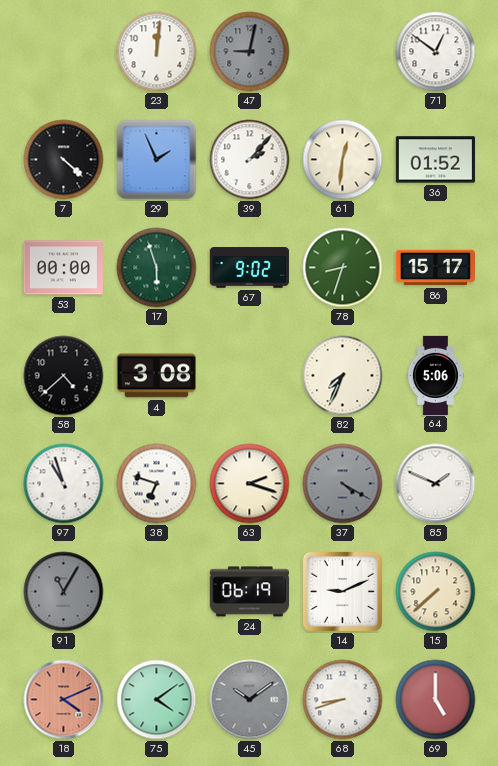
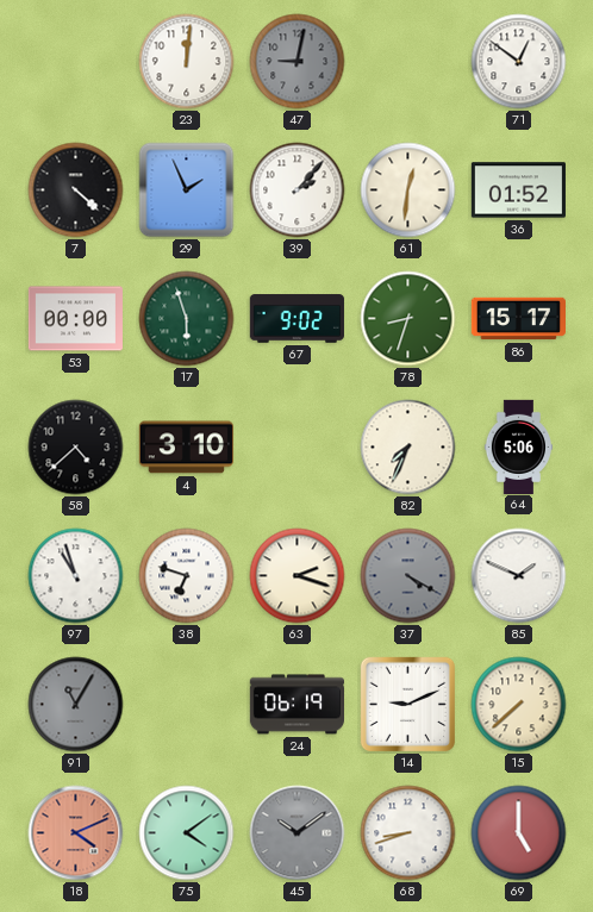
4: 3:08 -> 3:10
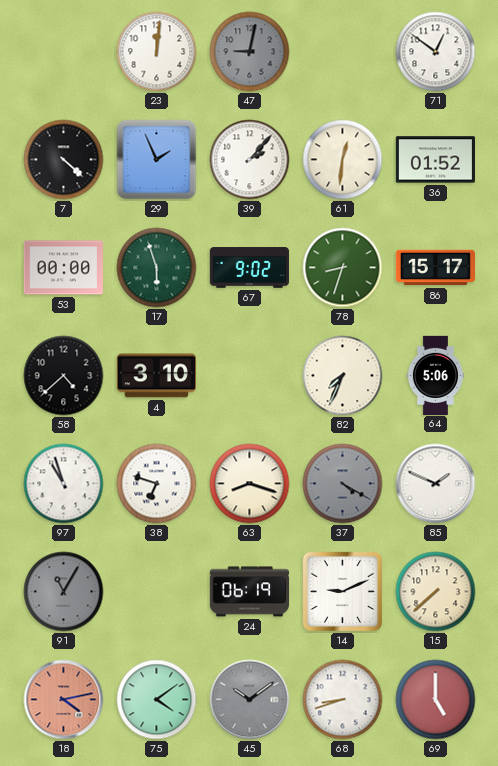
63: 2:18 -> 8:18
18: 4:11 -> 4:13
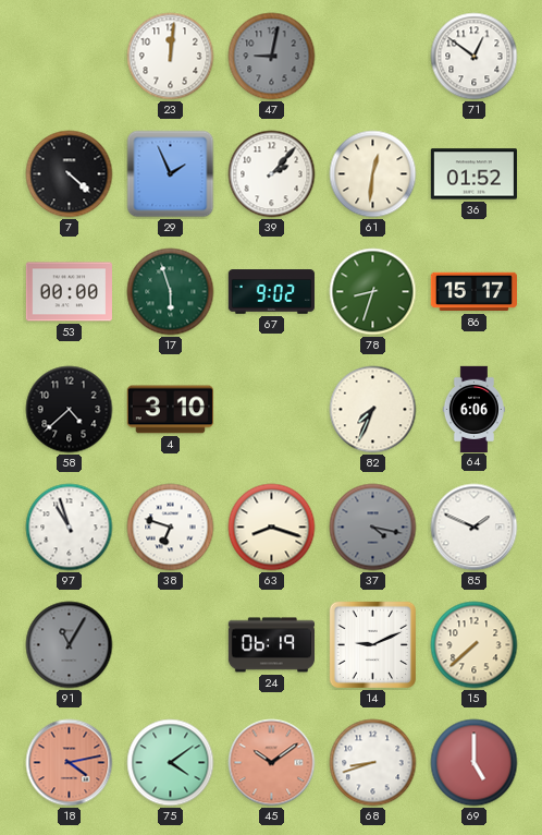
64: 5:06 -> 6:06
37: 4:20 -> 4:17
45 dial: grey -> salmon
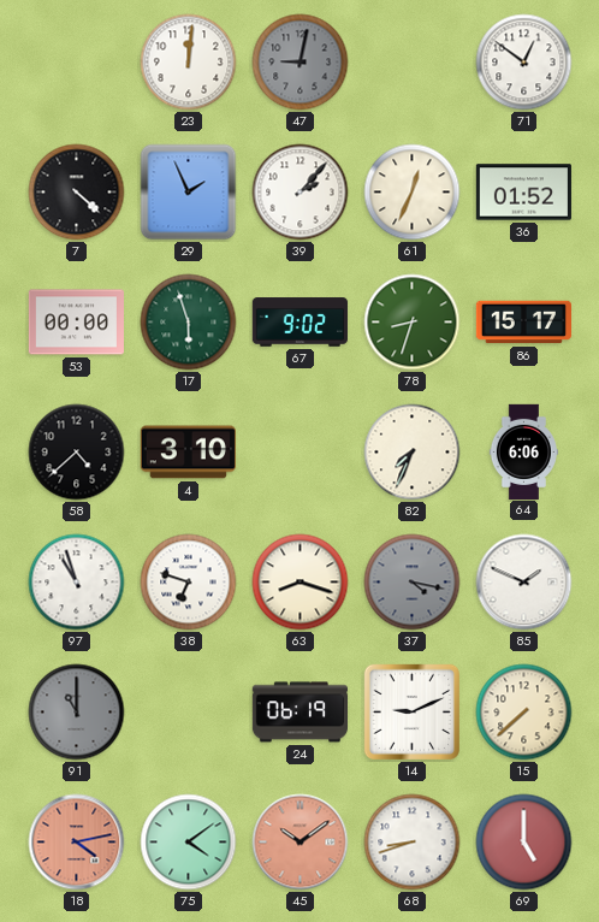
61: 12:31 -> 12:34
91: 11:05 -> 11:00
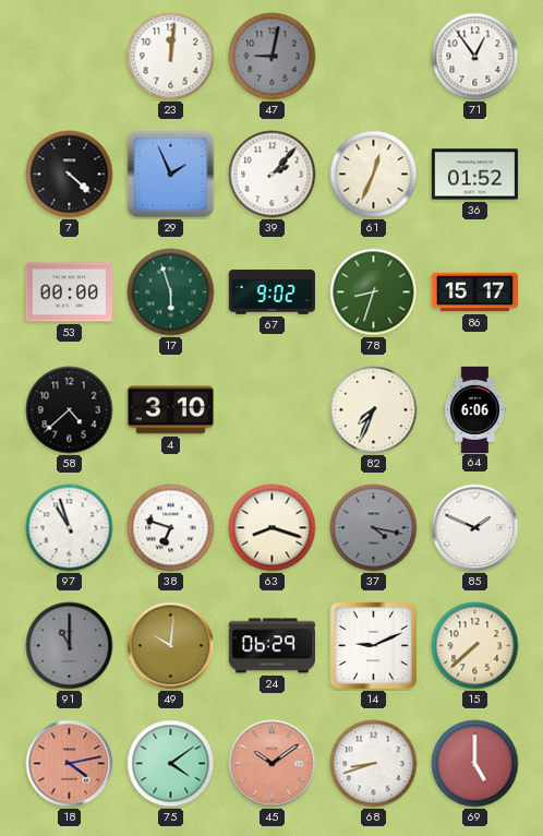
71: 12:51 -> 12:54
49: none -> 10:01
24: 06:19 -> 06:29
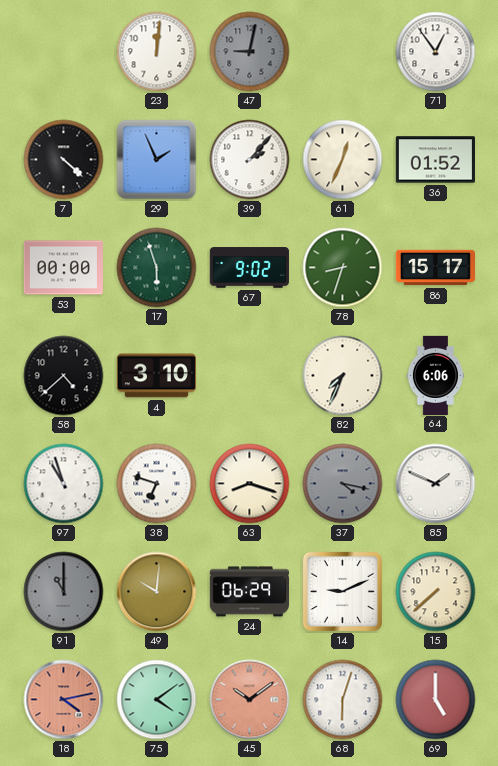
68: 8:42 -> 6:03
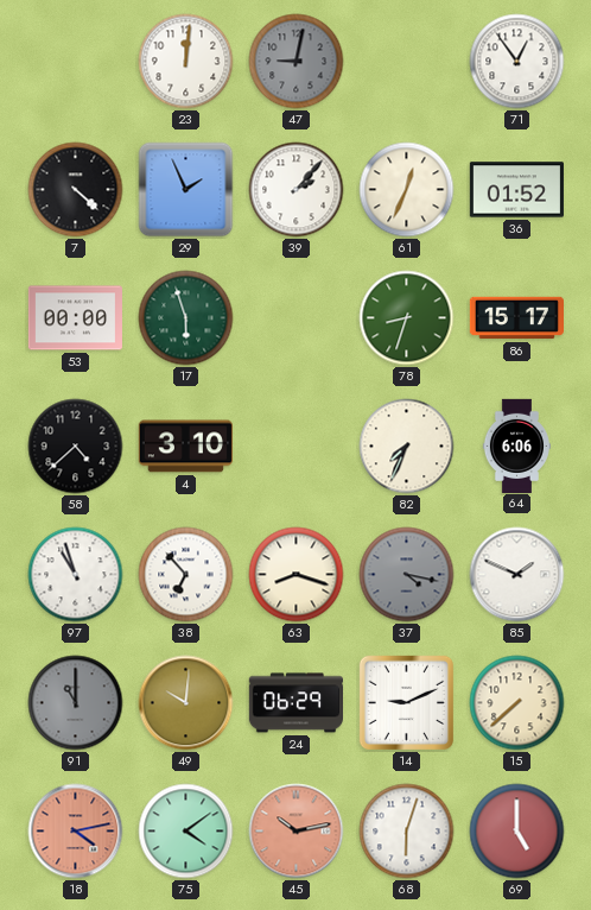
67: 9:02 -> none
38: 6:48 -> 6:53
45: 10:09 -> 10:13
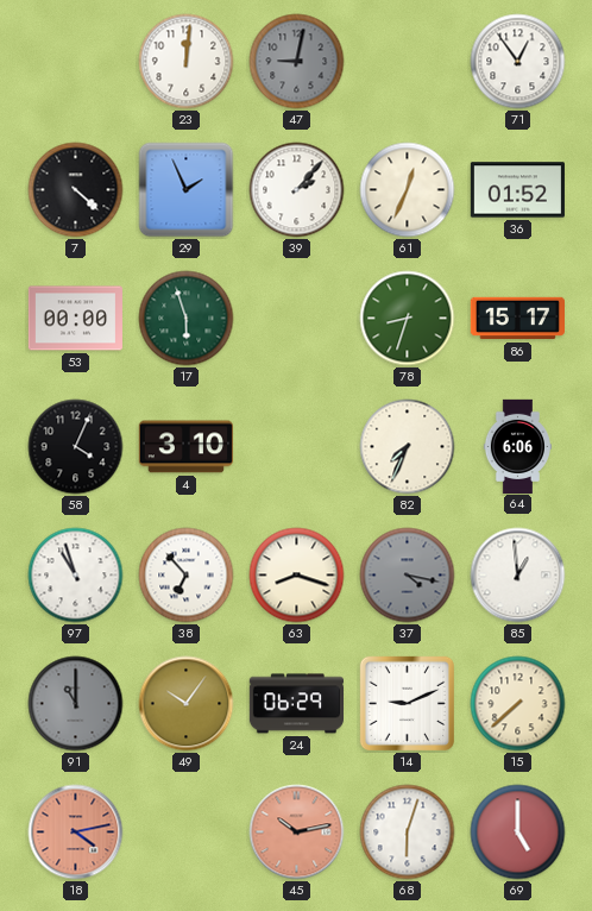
58: 4:38 -> 4:04
85: 1:49 -> 12:59
49: 10:01 -> 10:06
75: 4:09 -> none
